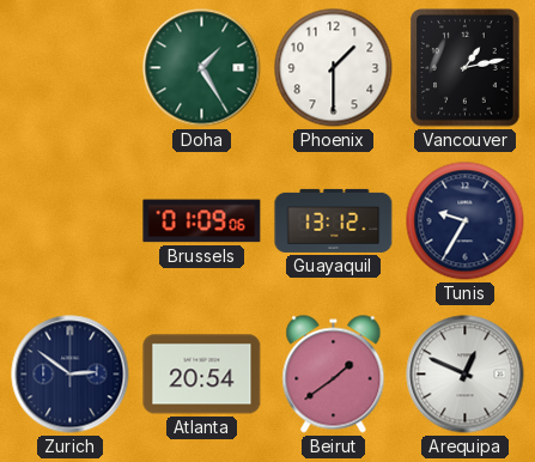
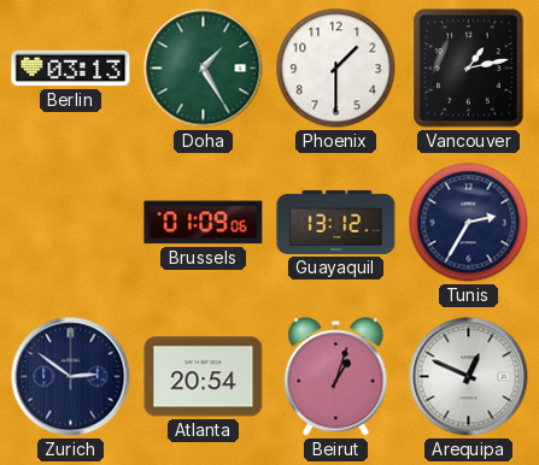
Berlin: none -> 03:13
Tunis: 9:35 -> 2:35
Beirut: 1:39 -> 1:03
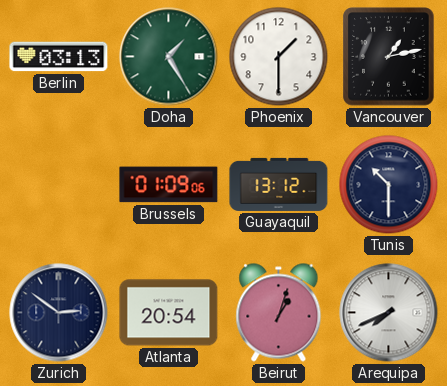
Tunis: 2:35 -> 10:30
Arequipa: 12:49 -> 7:41
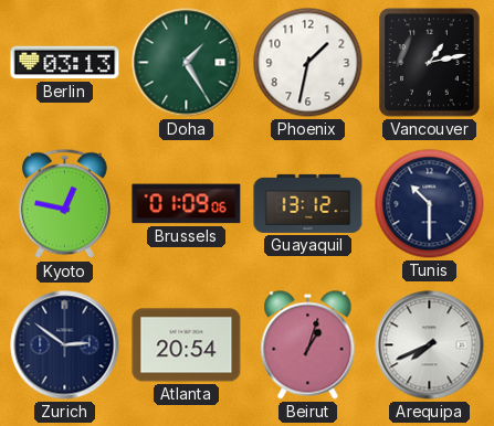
Phoenix: 1:30 -> 1:32
Kyoto: none -> 12:47
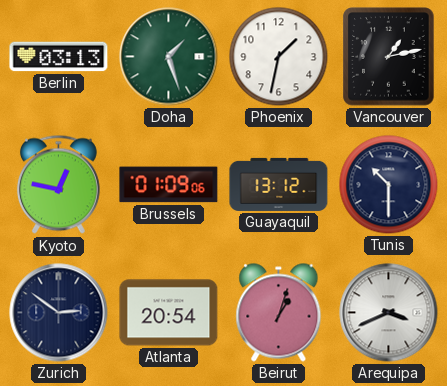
Doha: 1:25 -> 1:27
Arequipa: 7:41 -> 3:41
